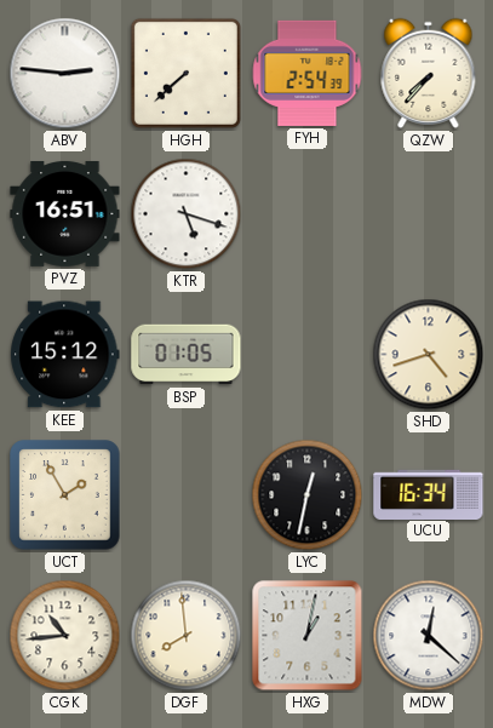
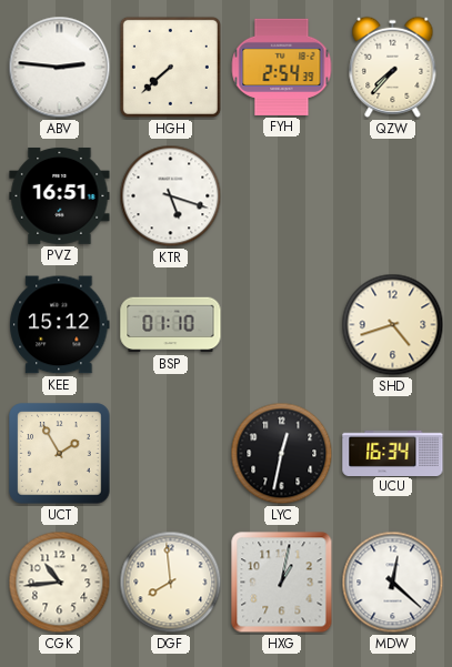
BSP: 01:05 -> 01:10
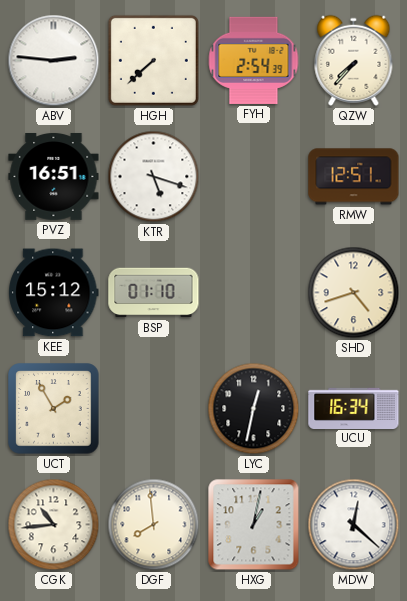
RMW: none -> 12:51
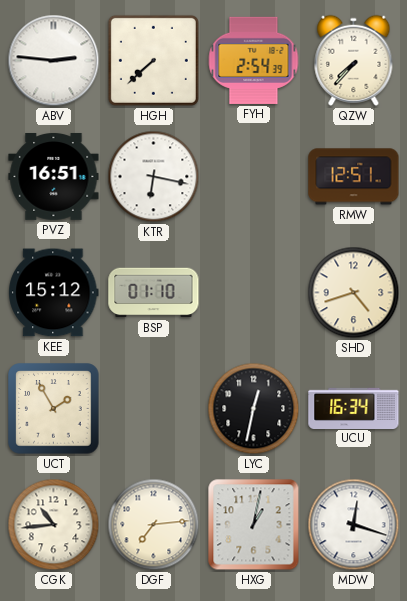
KTR: 5:18 -> 6:17
DGF: 7:59 -> 7:14
MDW: 12:22 -> 12:18
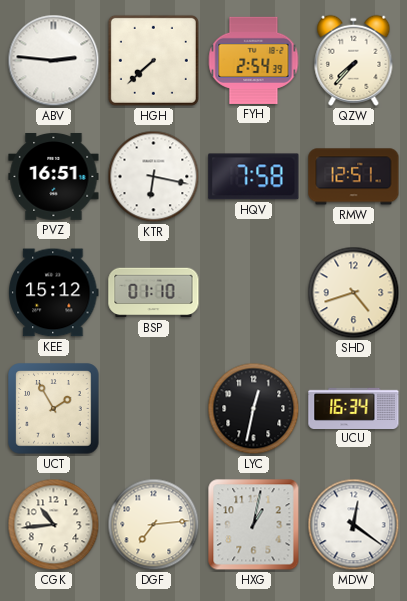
HQV: none -> 7:58
MDW: 12:18 -> 12:21
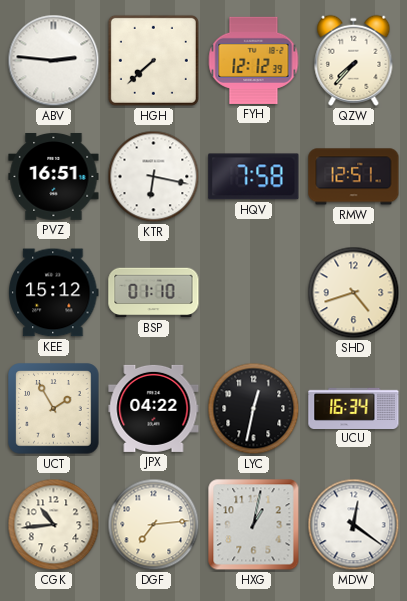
FYH: 2:54 -> 12:12
JPX: none -> 04:22
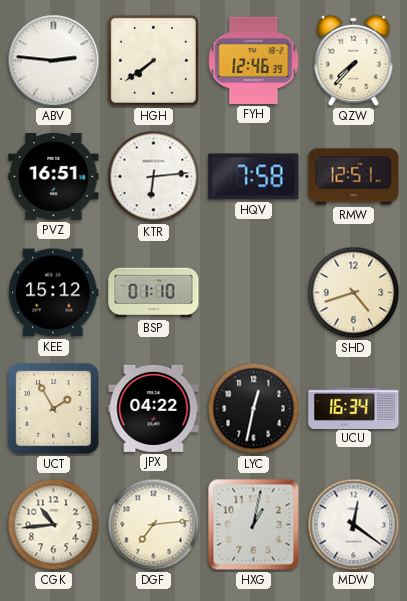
HGH: 7:38 -> 7:39
FYH: 12:12 -> 12:46
KTR: 6:17 -> 6:14
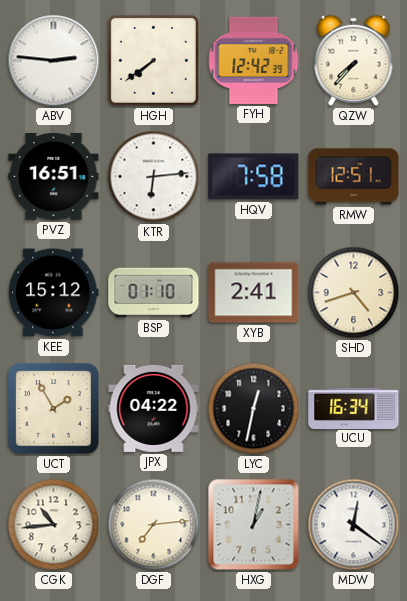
FYH: 12:46 -> 12:42
XYB: none -> 2:41
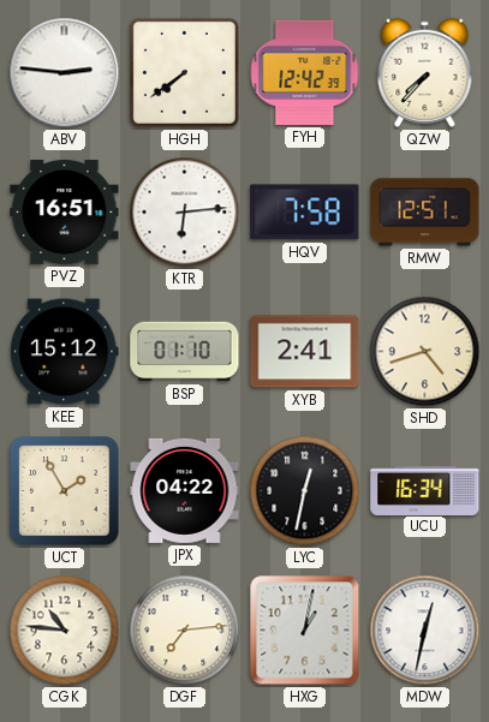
CGK: 10:44 -> 10:46
MDW: 12:21 -> 12:32
